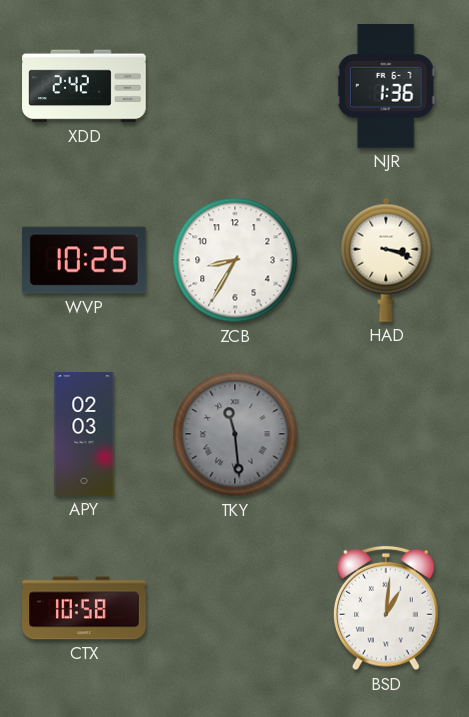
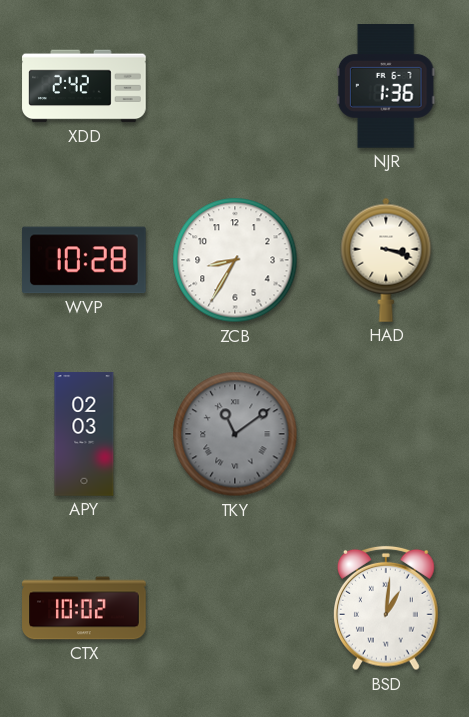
WVP: 10:25 -> 10:28
TKY: 11:29 -> 11:09
CTX: 10:58 -> 10:02
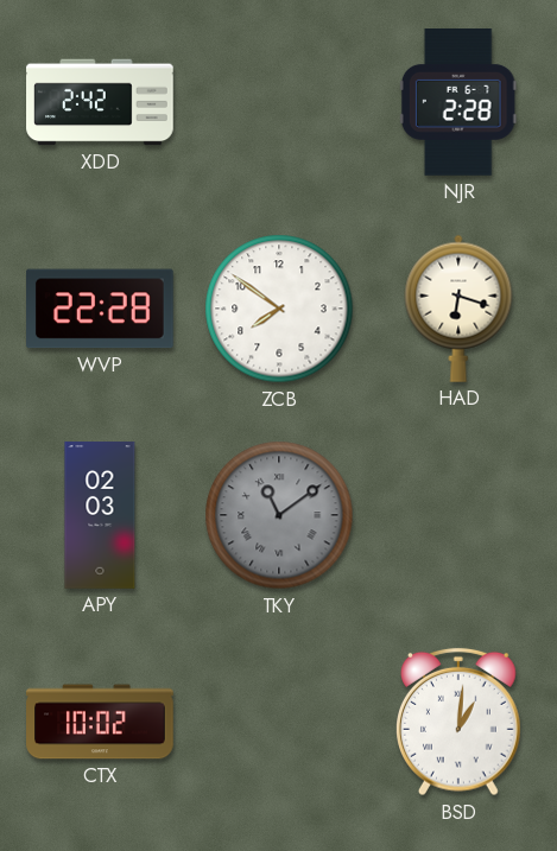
NJR: 1:36 -> 2:28
WVP: 10:28 -> 22:28
ZCB: 8:35 -> 7:51
HAD: 3:18 -> 6:18
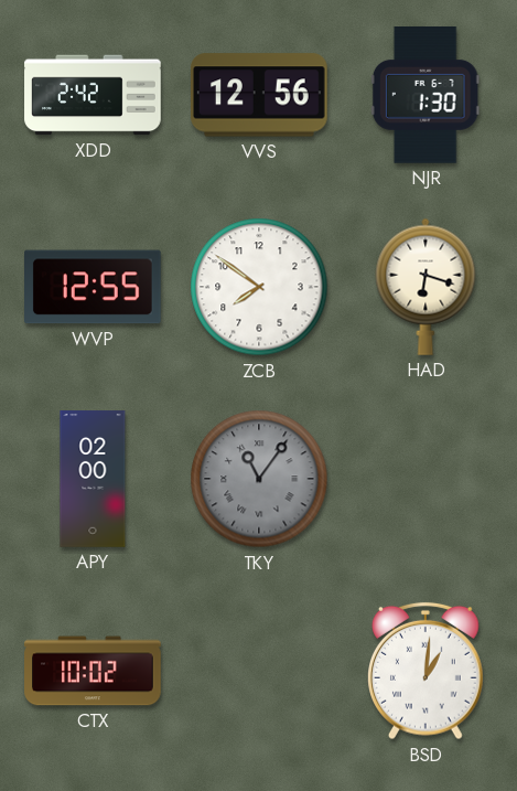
VVS: none -> 12:56
NJR: 2:28 -> 1:30
WVP: 22:28 -> 12:55
APY: 02:03 -> 02:00
TKY: 11:09 -> 11:06
